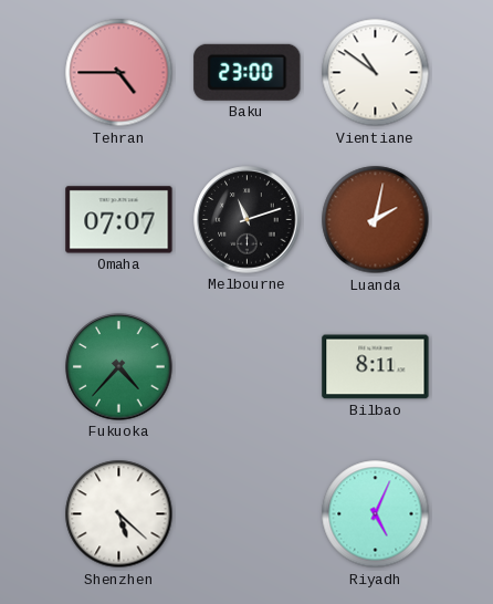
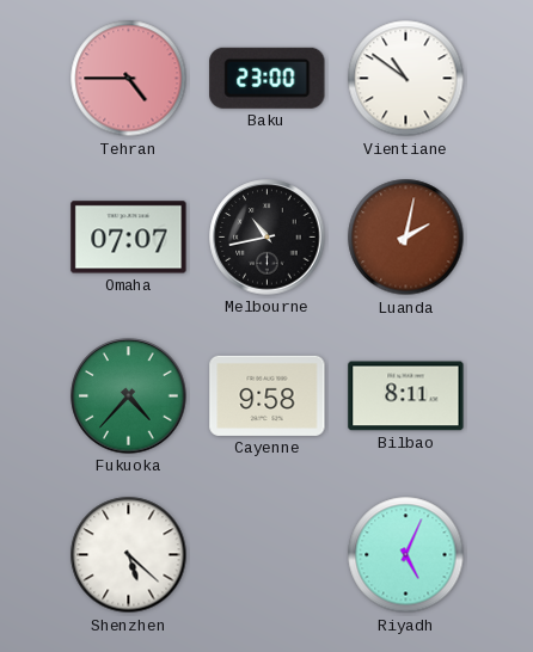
Melbourne: 11:12 -> 10:43
Cayenne: none -> 9:58
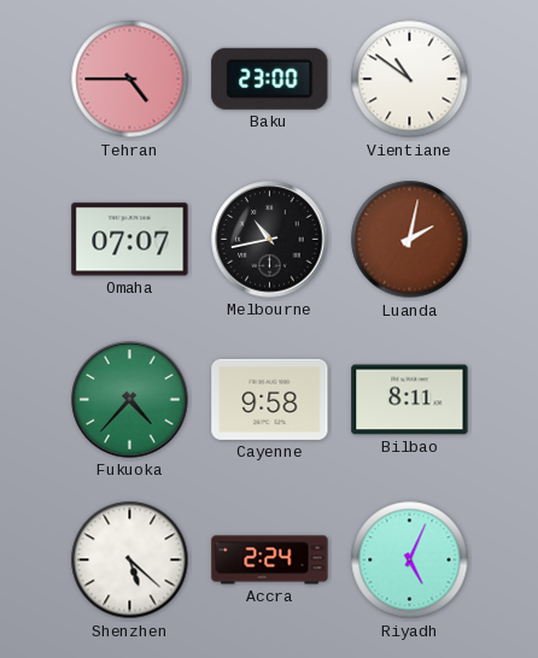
Accra: none -> 2:24
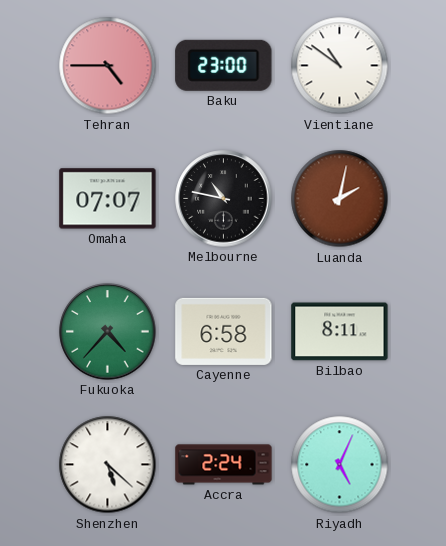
Melbourne: 10:43 -> 10:47
Cayenne: 9:58 -> 6:58
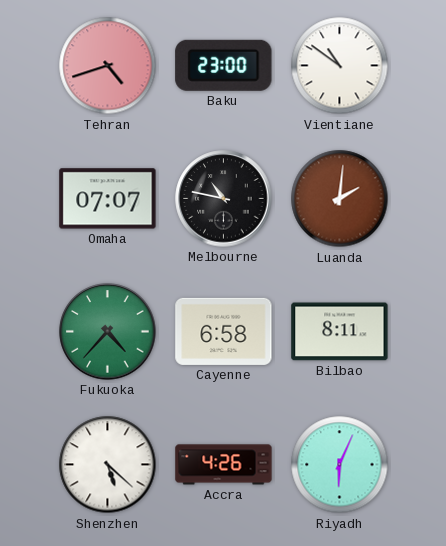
Tehran: 4:45 -> 4:42
Luanda: 2:02 -> 2:01
Accra: 2:24 -> 4:26
Riyadh: 5:04 -> 6:04
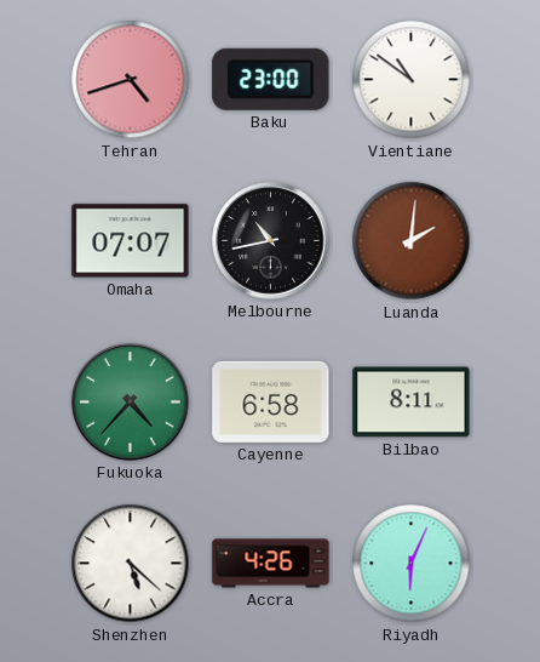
Melbourne: 10:47 -> 10:43
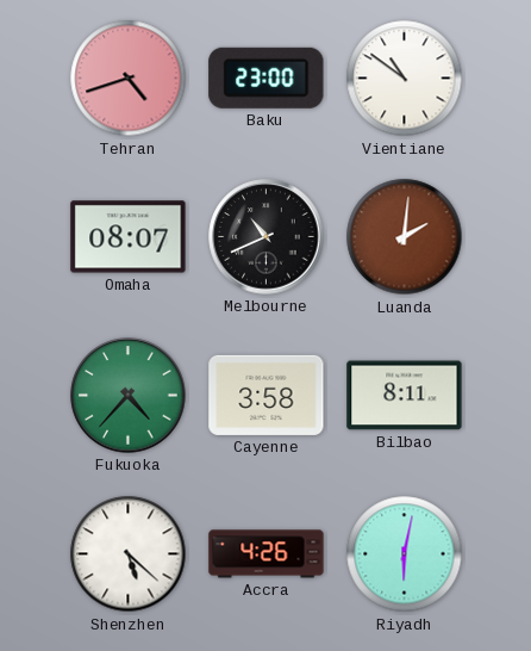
Omaha: 07:07 -> 08:07
Melbourne: 10:43 -> 10:41
Cayenne: 6:58 -> 3:58
Riyadh: 6:04 -> 6:02
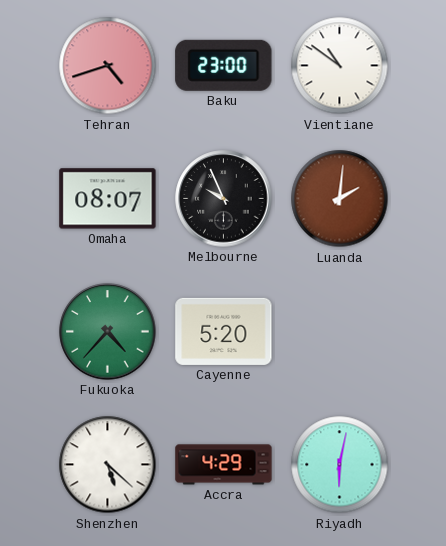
Melbourne: 10:41 -> 9:56
Cayenne: 3:58 -> 5:20
Bilbao: 8:11 -> none
Accra: 4:26 -> 4:29
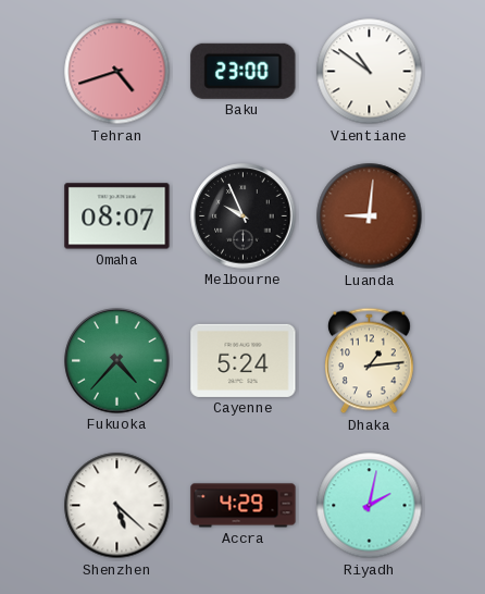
Luanda: 2:01 -> 9:01
Cayenne: 5:20 -> 5:24
Dhaka: none -> 1:14
Riyadh: 6:02 -> 2:02
